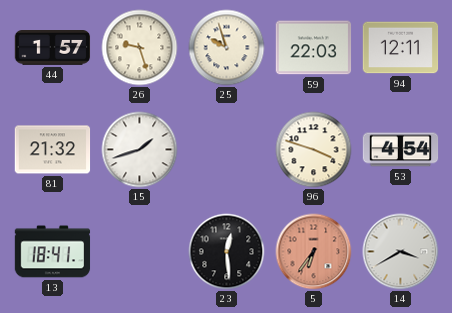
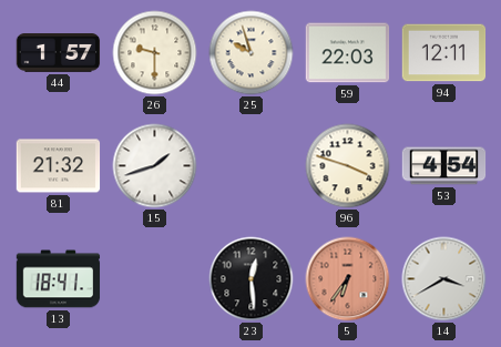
26: 9:27 -> 9:30
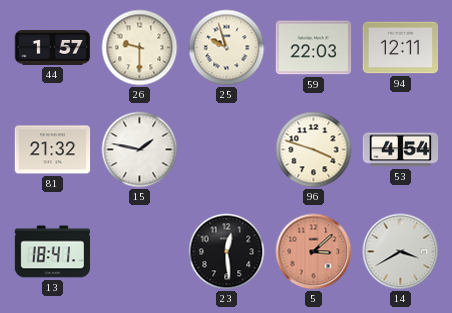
15: 1:42 -> 1:47
5: 6:36 -> 3:08
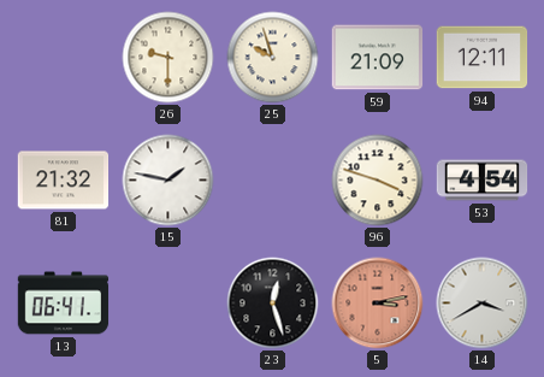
44: 1:57 -> none
59: 22:03 -> 21:09
13: 18:41 -> 06:41
23: 12:29 -> 12:27
5: 3:08 -> 3:13
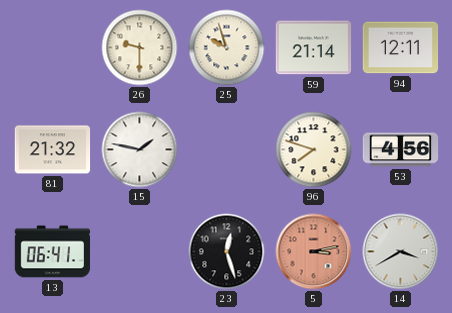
59: 21:09 -> 21:14
96: 3:48 -> 7:48
53: 4:54 -> 4:56
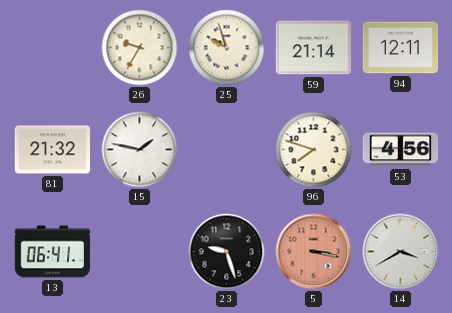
26: 9:30 -> 9:35
23: 12:27 -> 9:27
5: 3:13 -> 3:17
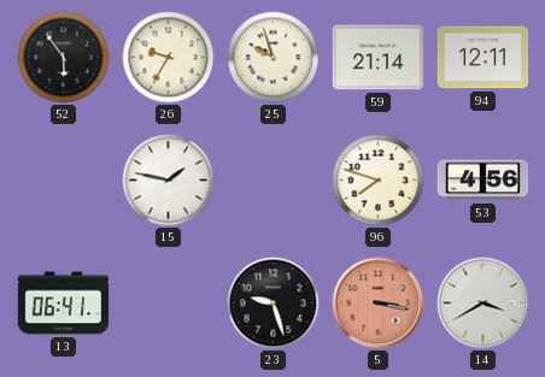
52: none -> 5:54
81: 21:32 -> none
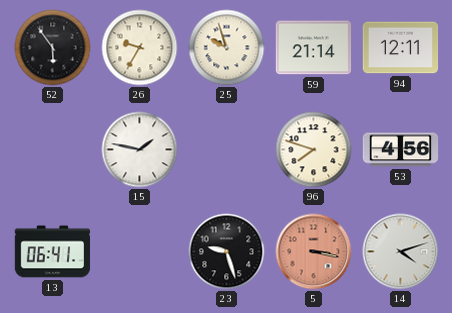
14: 3:40 -> 4:12
